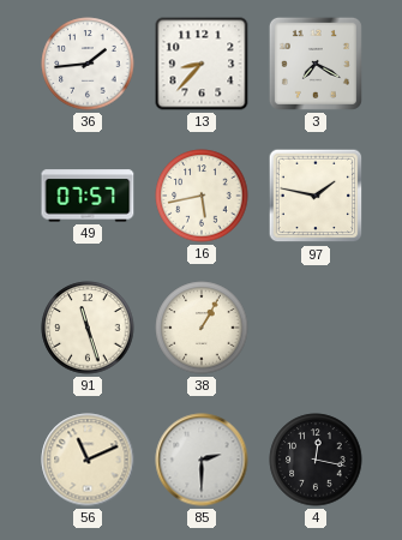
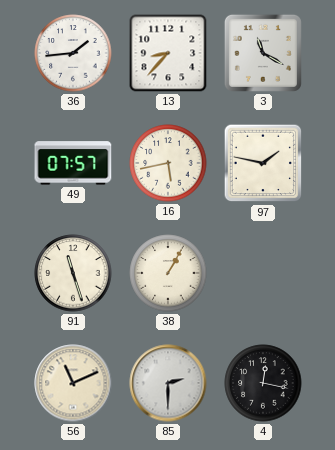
3: 7:20 -> 11:20
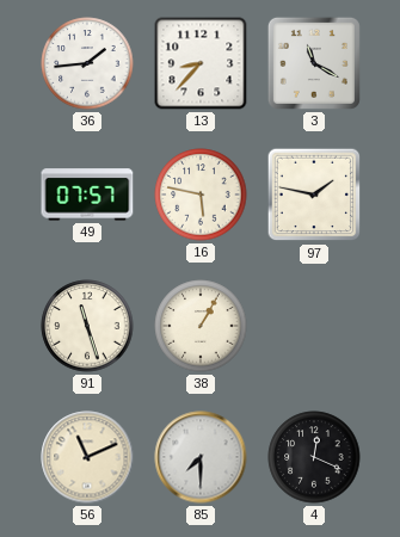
16: 5:43 -> 5:47
85: 2:30 -> 7:30
4: 12:17 -> 12:19
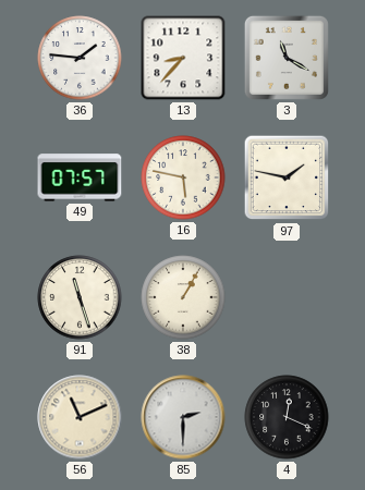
36: 1:44 -> 1:46
85: 7:30 -> 2:30
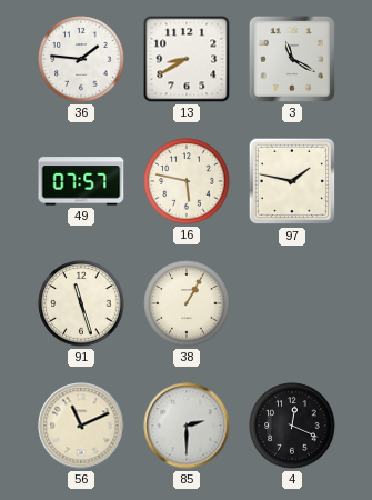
13: 8:37 -> 8:40
